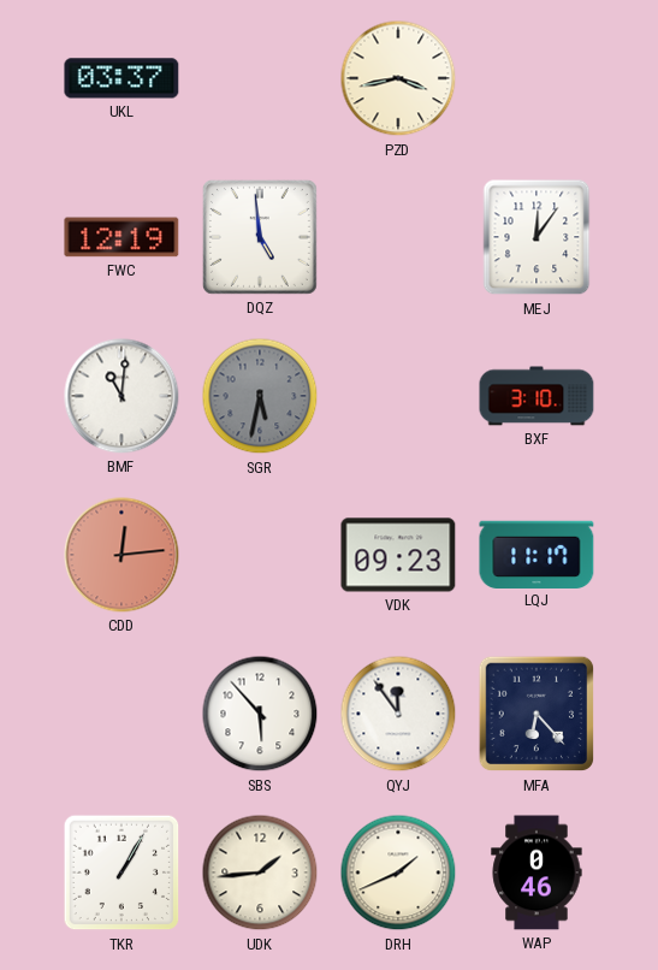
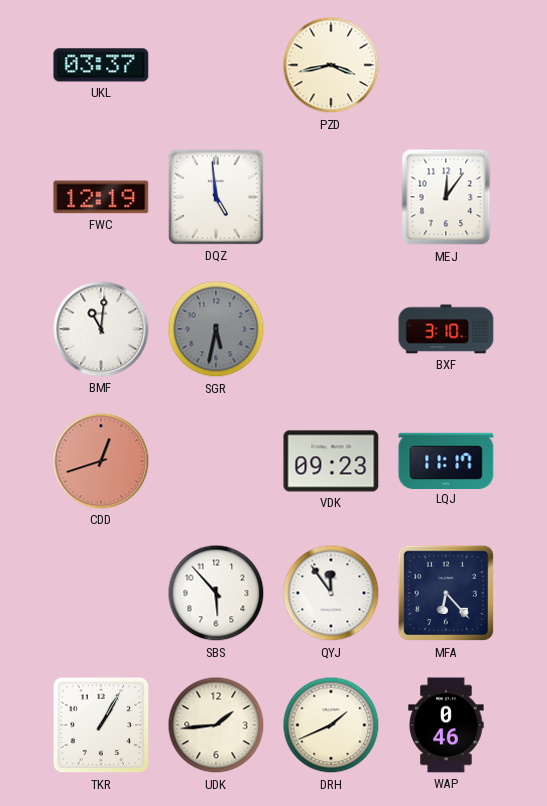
CDD: 12:14 -> 12:42
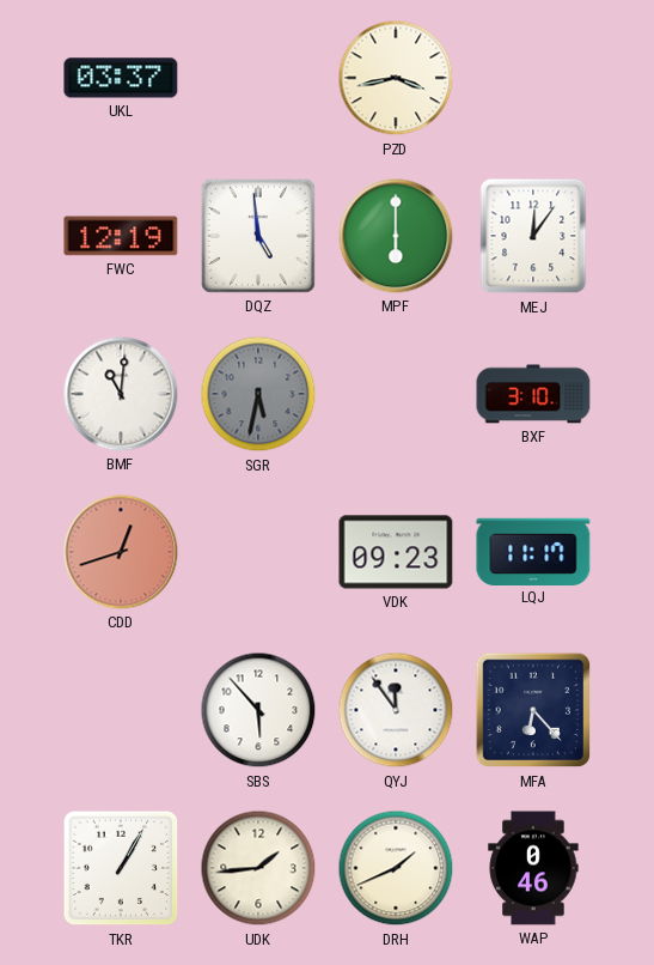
MPF: none -> 6:00
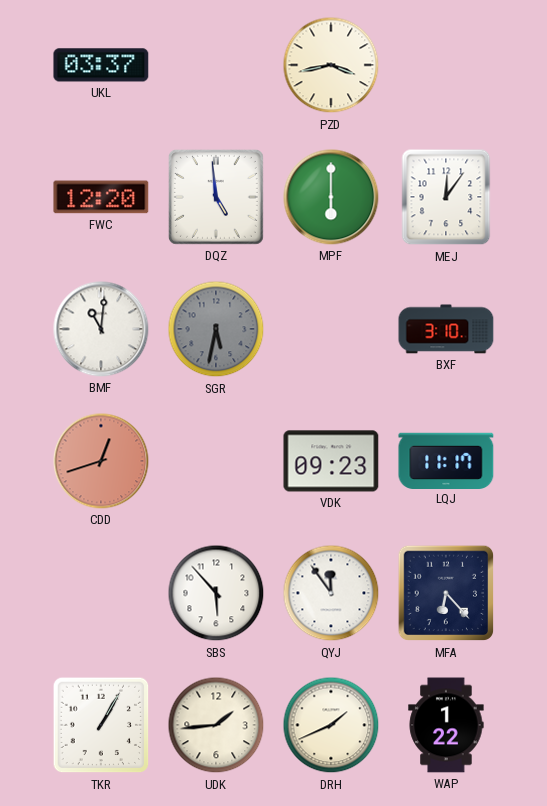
FWC: 12:19 -> 12:20
WAP: 0:46 -> 1:22
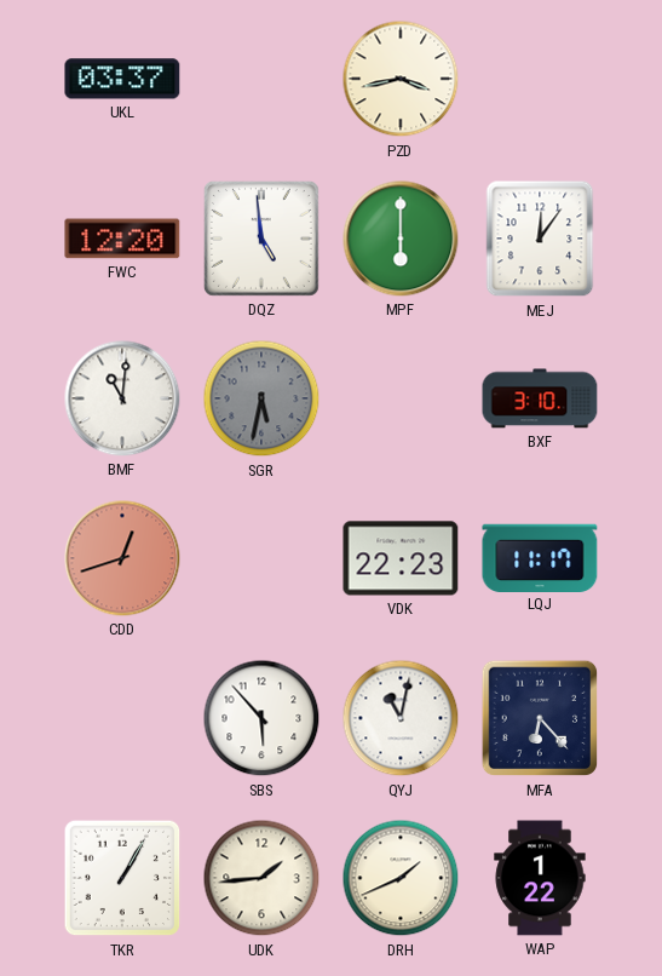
VDK: 09:23 -> 22:23
QYJ: 11:54 -> 11:02
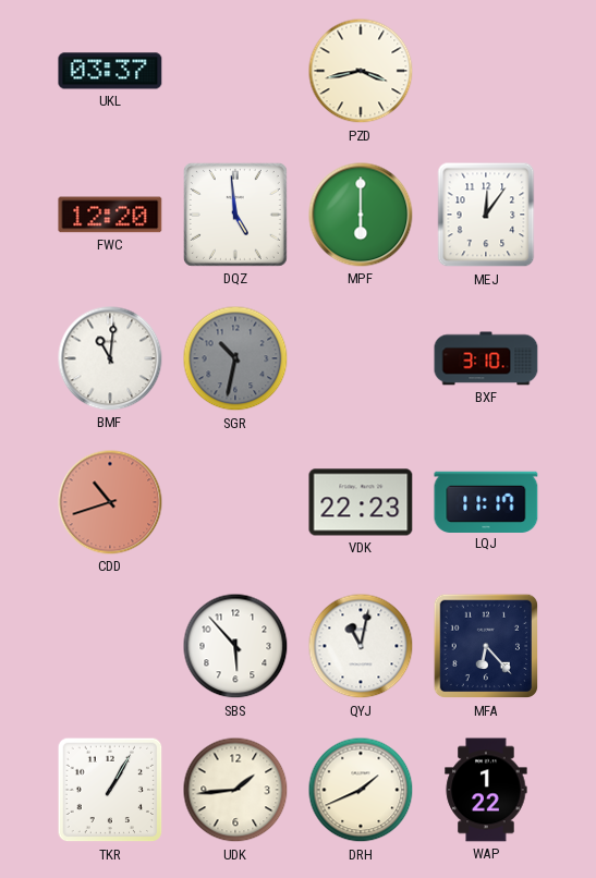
SGR: 5:32 -> 10:32
CDD: 12:42 -> 10:42
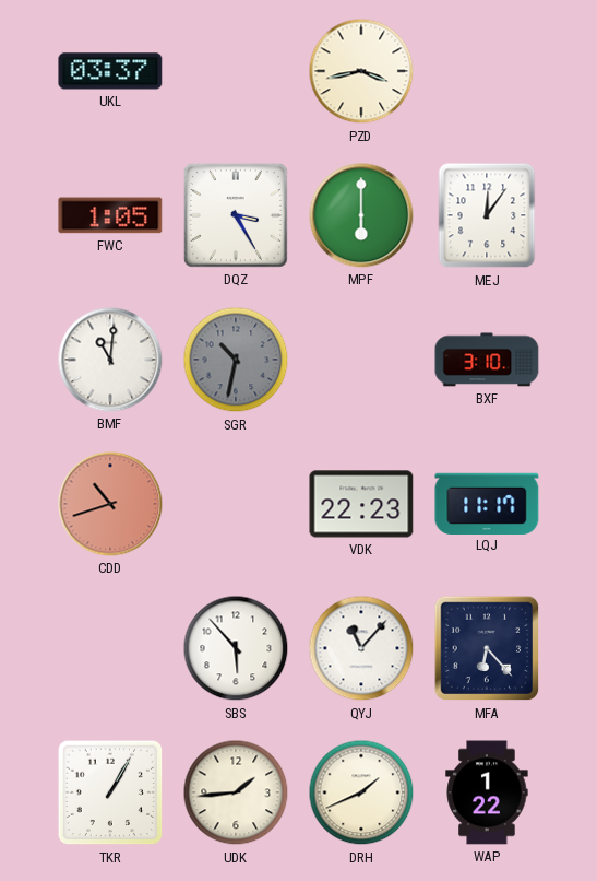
FWC: 12:20 -> 1:05
DQZ: 4:59 -> 3:25
QYJ: 11:02 -> 11:07
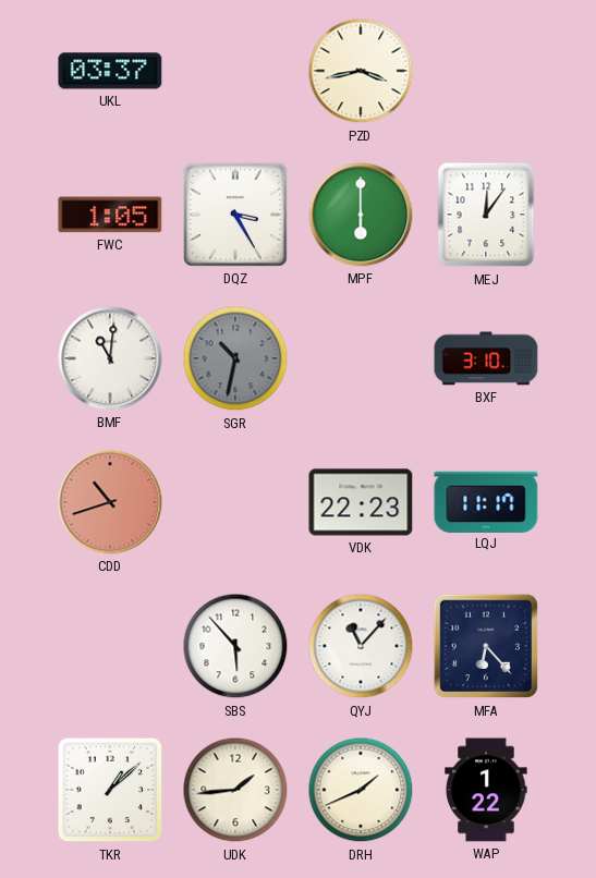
TKR: 1:05 -> 1:08
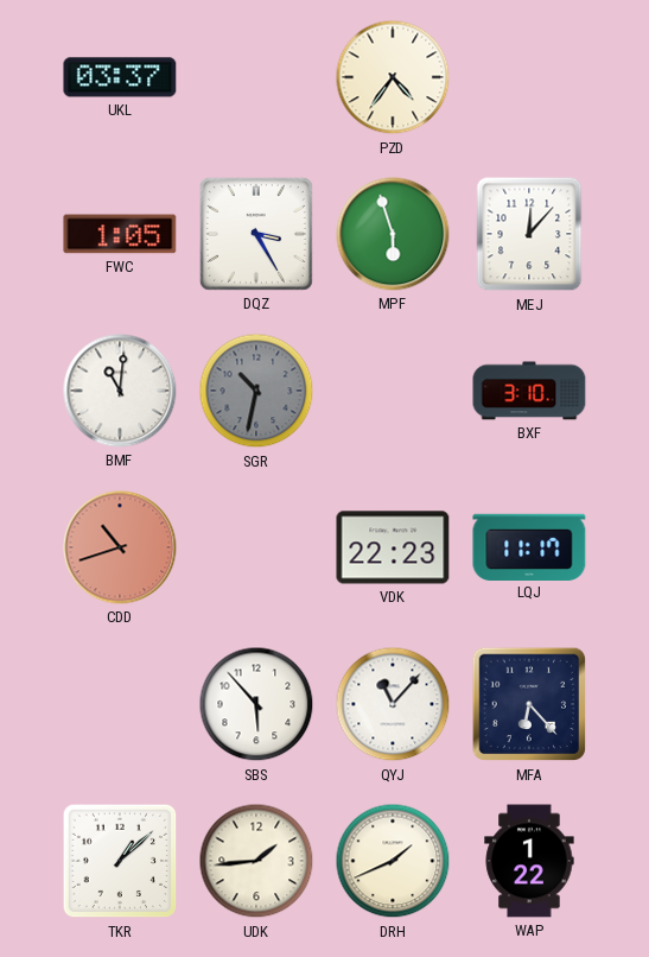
PZD: 3:43 -> 4:36
MPF: 6:00 -> 5:57
MEJ: 12:06 -> 12:07
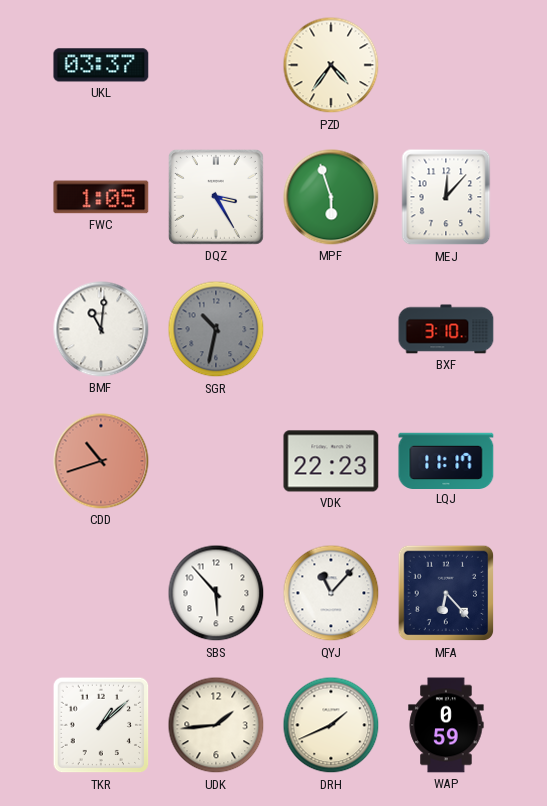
WAP: 1:22 -> 0:59
